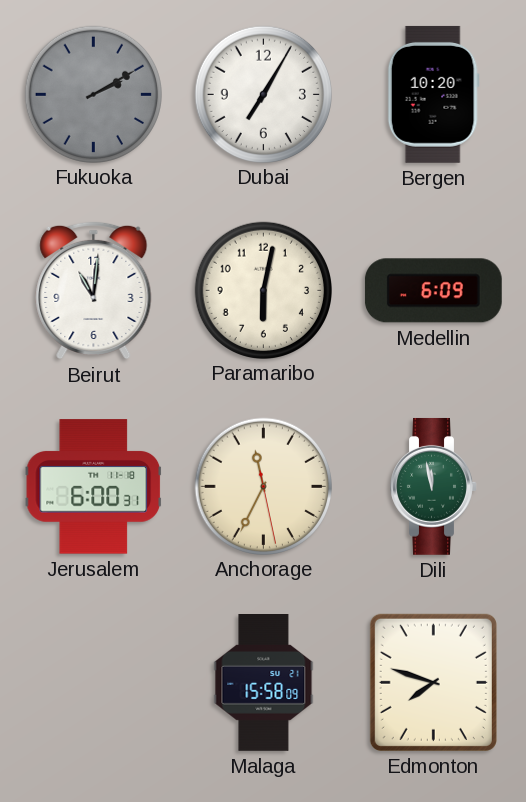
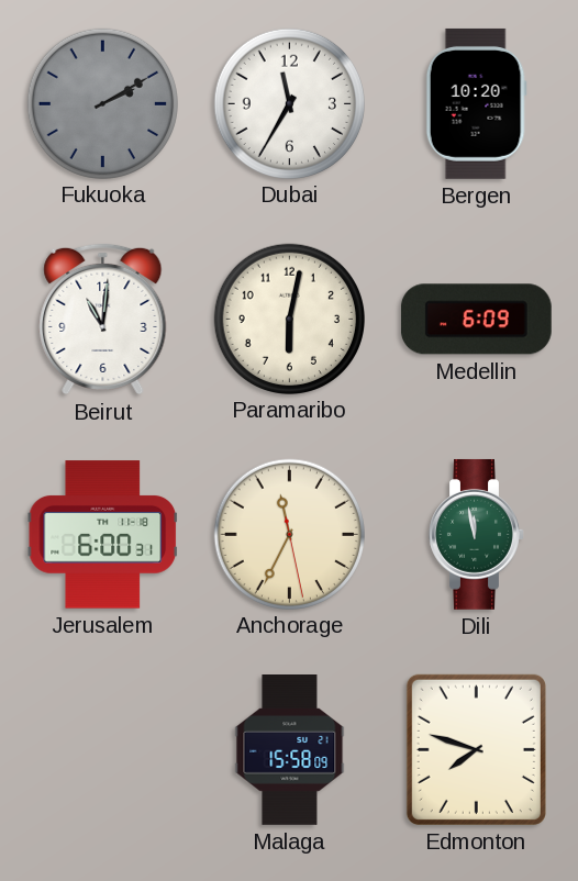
Dubai: 7:05 -> 11:35
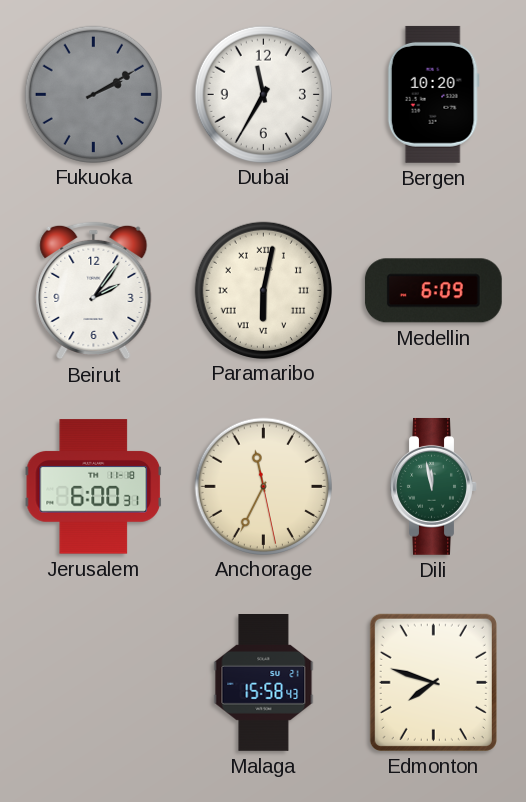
Beirut: 11:01 -> 2:06
Paramaribo numerals: Arabic -> Roman
Malaga: 15:58:09 -> 15:58:43
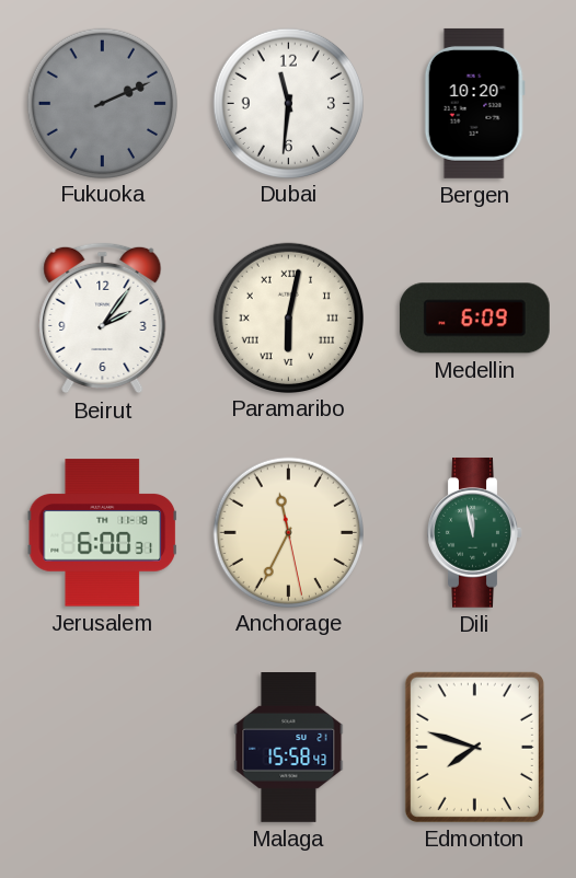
Fukuoka: 2:10 -> 2:11
Dubai: 11:35 -> 11:31
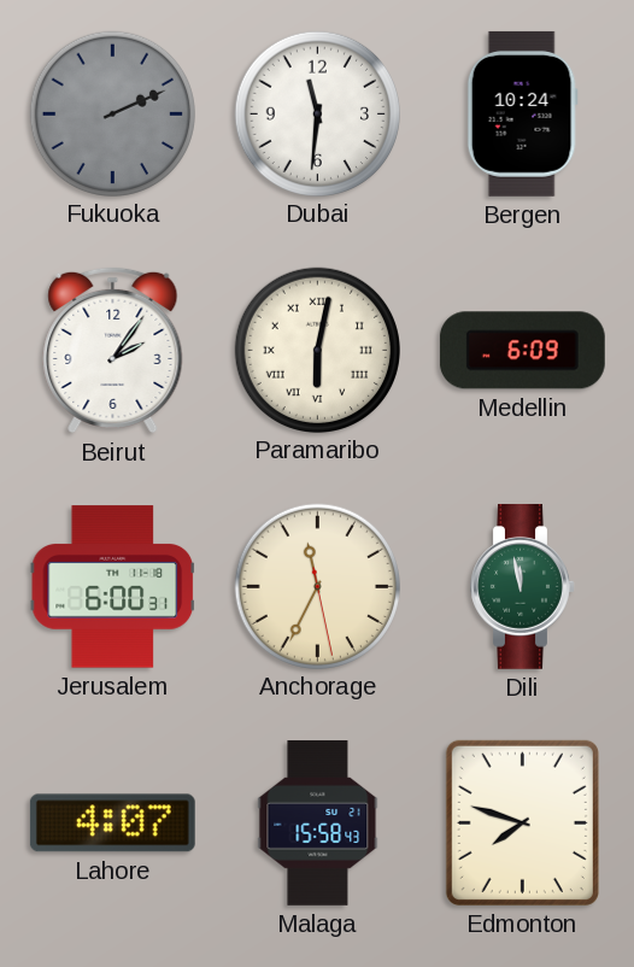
Bergen: 10:20 -> 10:24
Lahore: none -> 4:07
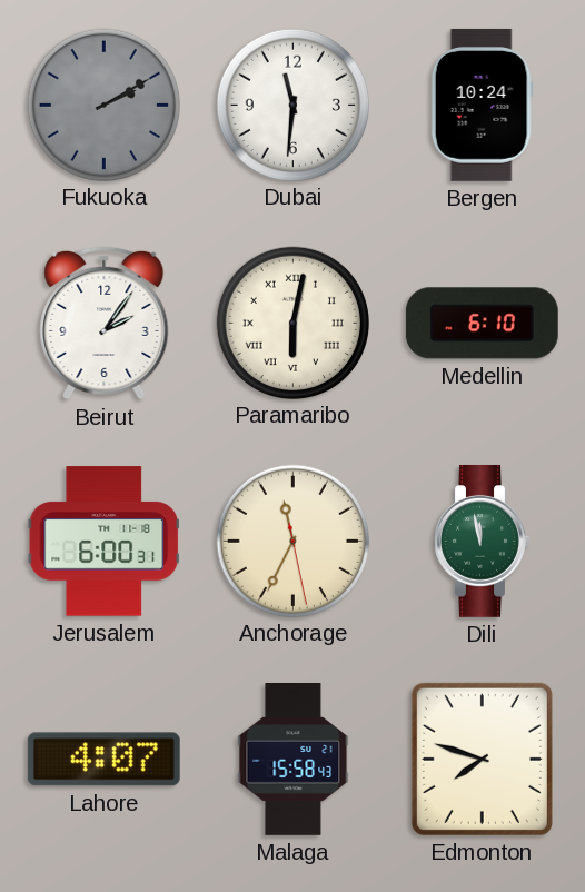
Fukuoka: 2:11 -> 2:10
Medellin: 6:09 -> 6:10
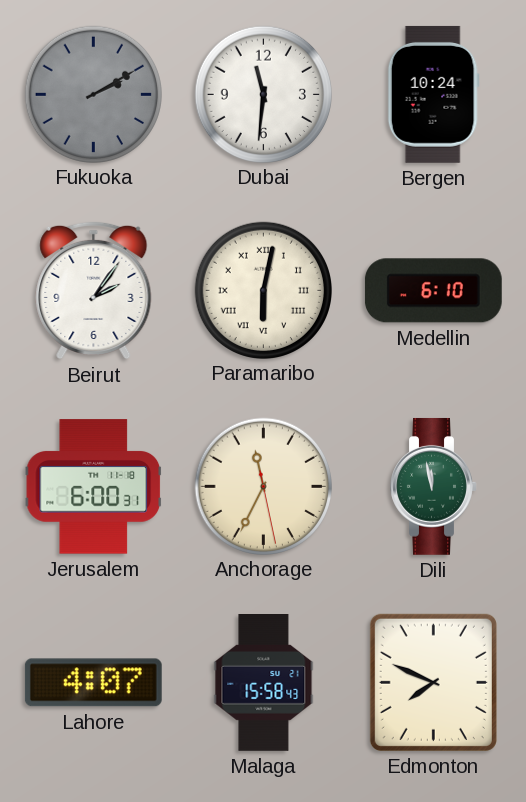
Edmonton: 7:48 -> 7:49
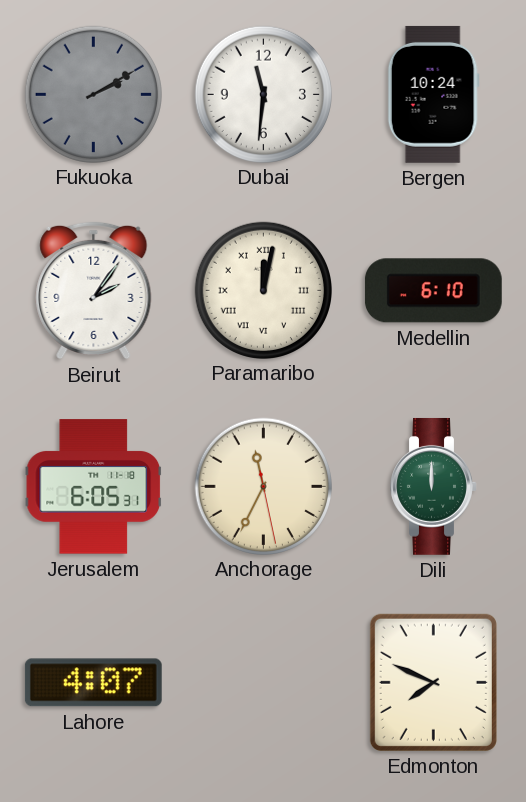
Paramaribo: 6:02 -> 12:02
Jerusalem: 6:00 -> 6:05
Dili: 11:58 -> 12:00
Malaga: 15:58 -> none
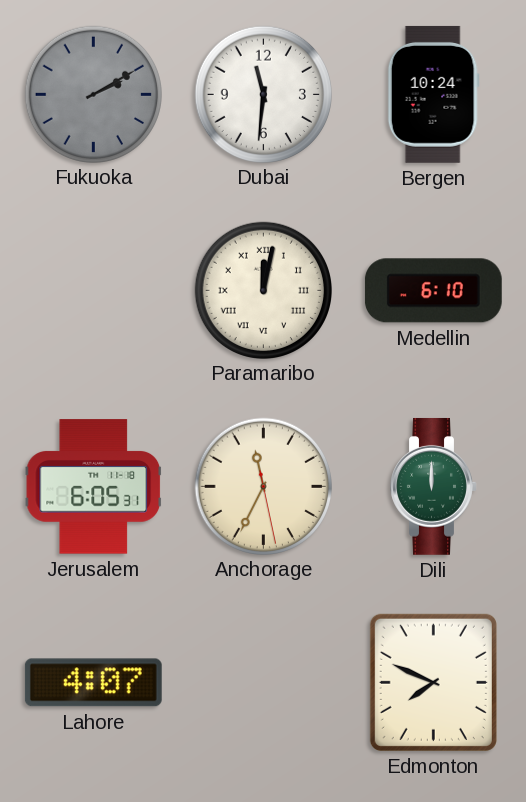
Beirut: 2:06 -> none
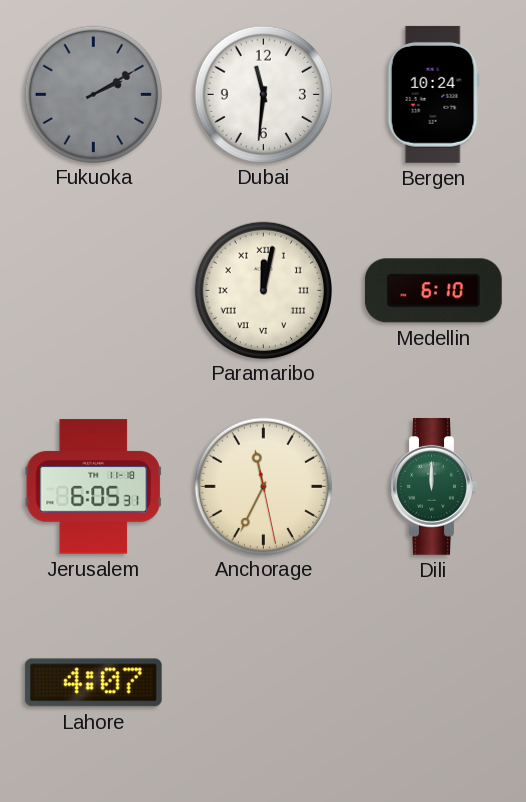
Edmonton: 7:49 -> none
